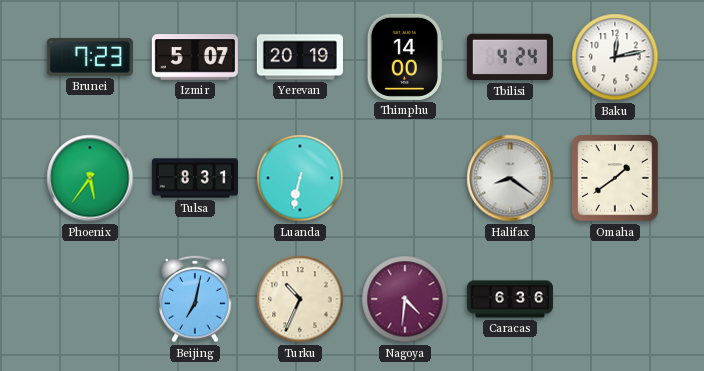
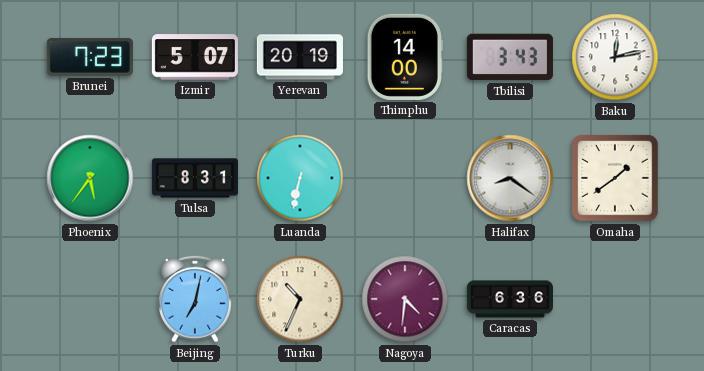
Tbilisi: 4:24 -> 3:43
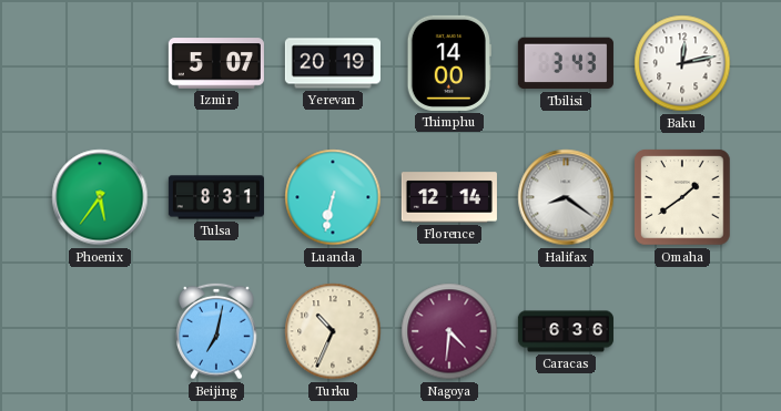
Brunei: 7:23 -> none
Florence: none -> 12:14
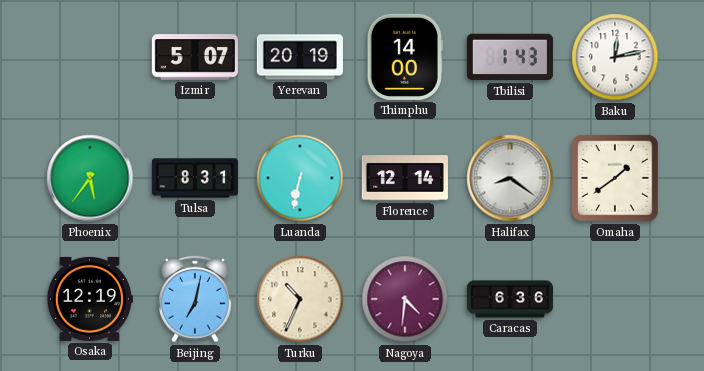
Tbilisi: 3:43 -> 1:43
Osaka: none -> 12:19
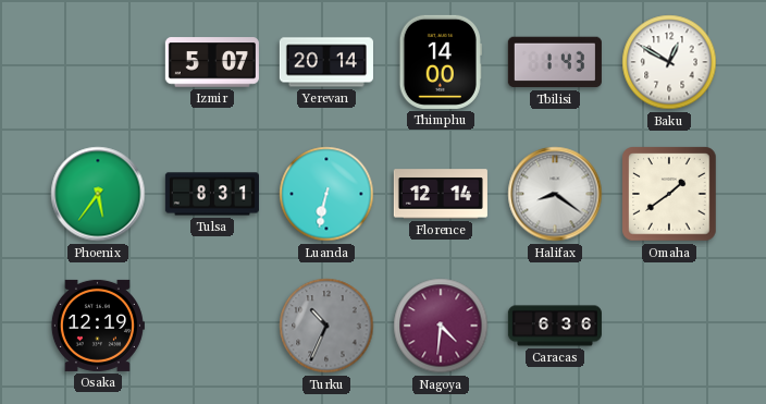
Yerevan: 20:19 -> 20:14
Baku: 12:13 -> 12:50
Beijing: 7:02 -> none
Turku dial: cream -> grey
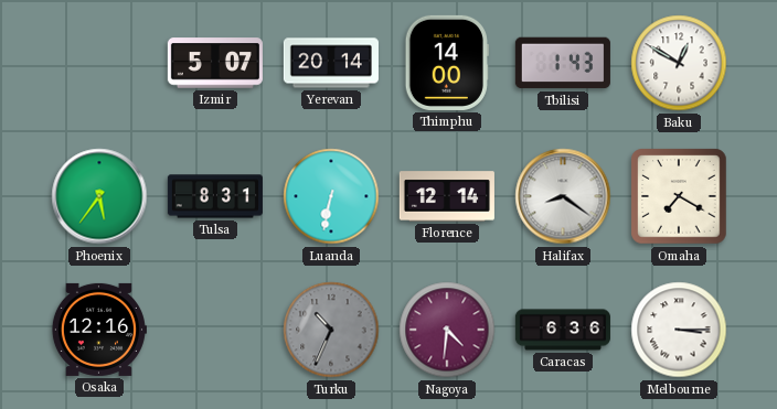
Omaha: 1:39 -> 7:20
Osaka: 12:19 -> 12:16
Melbourne: none -> 3:15
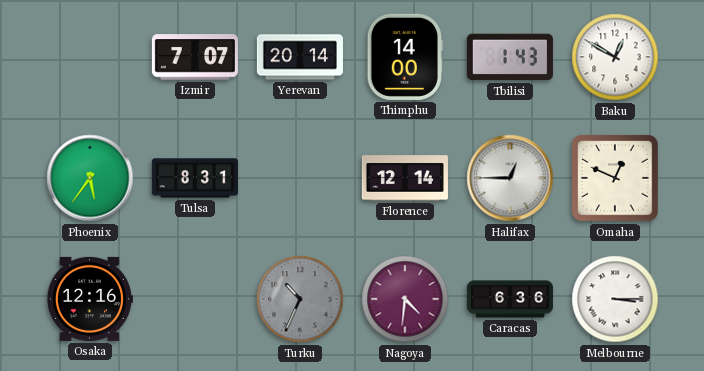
Izmir: 5:07 -> 7:07
Luanda: 6:32 -> none
Halifax: 8:21 -> 12:45
Omaha: 7:20 -> 12:49
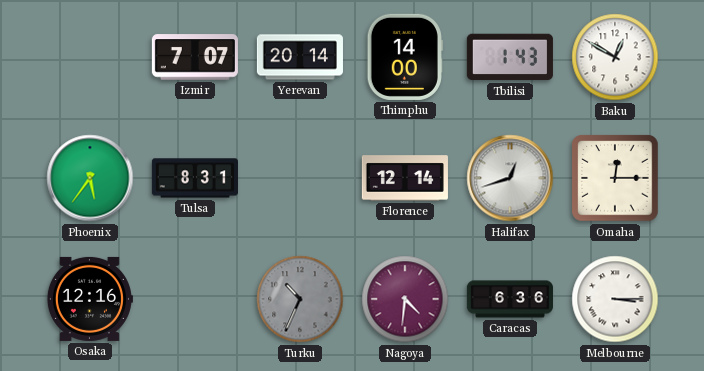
Halifax: 12:45 -> 12:42
Omaha: 12:49 -> 12:15
